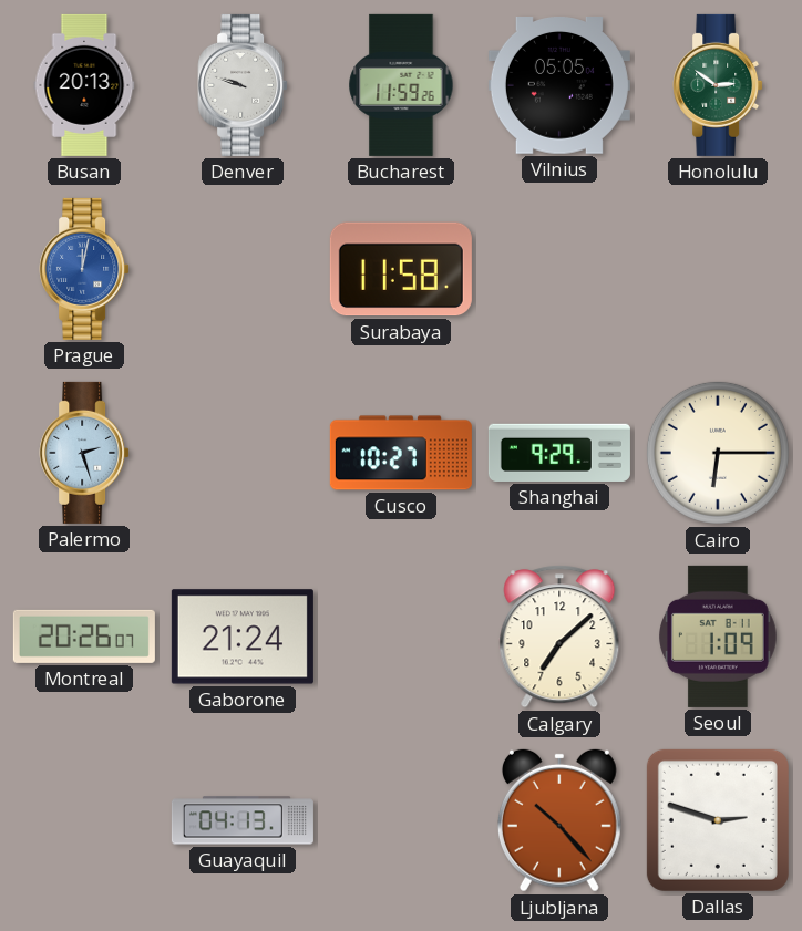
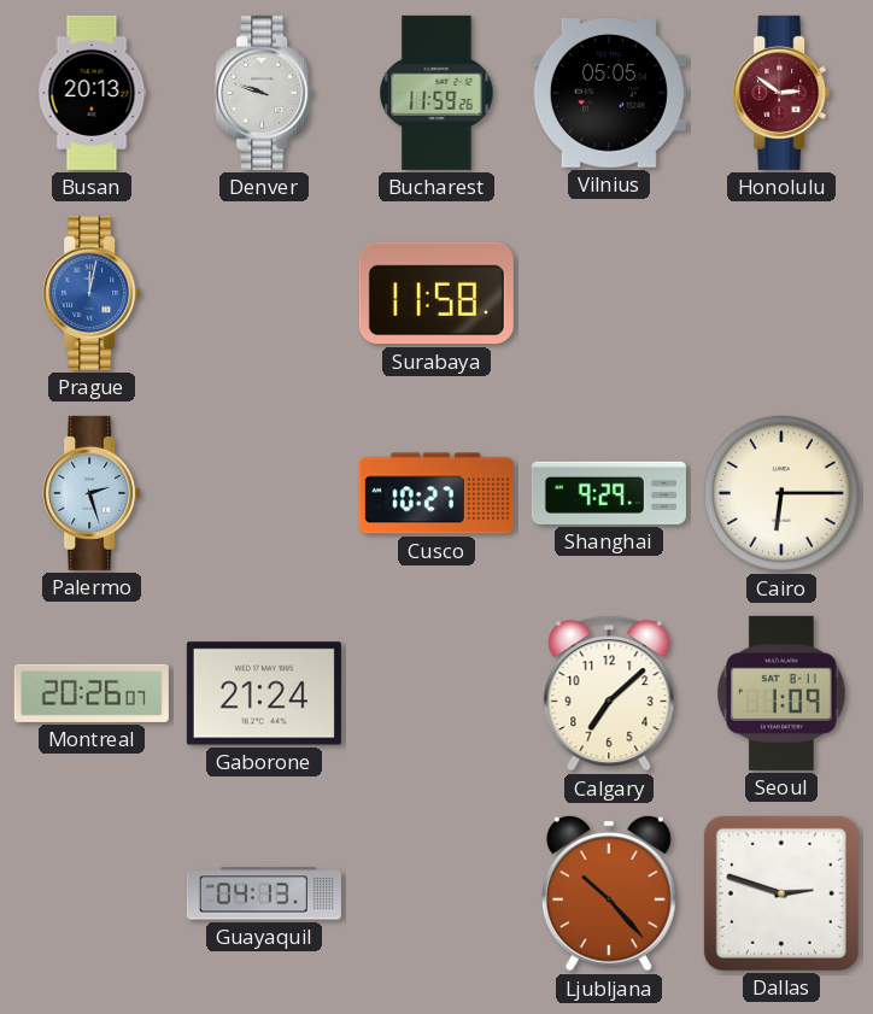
Honolulu dial: green -> burgundy
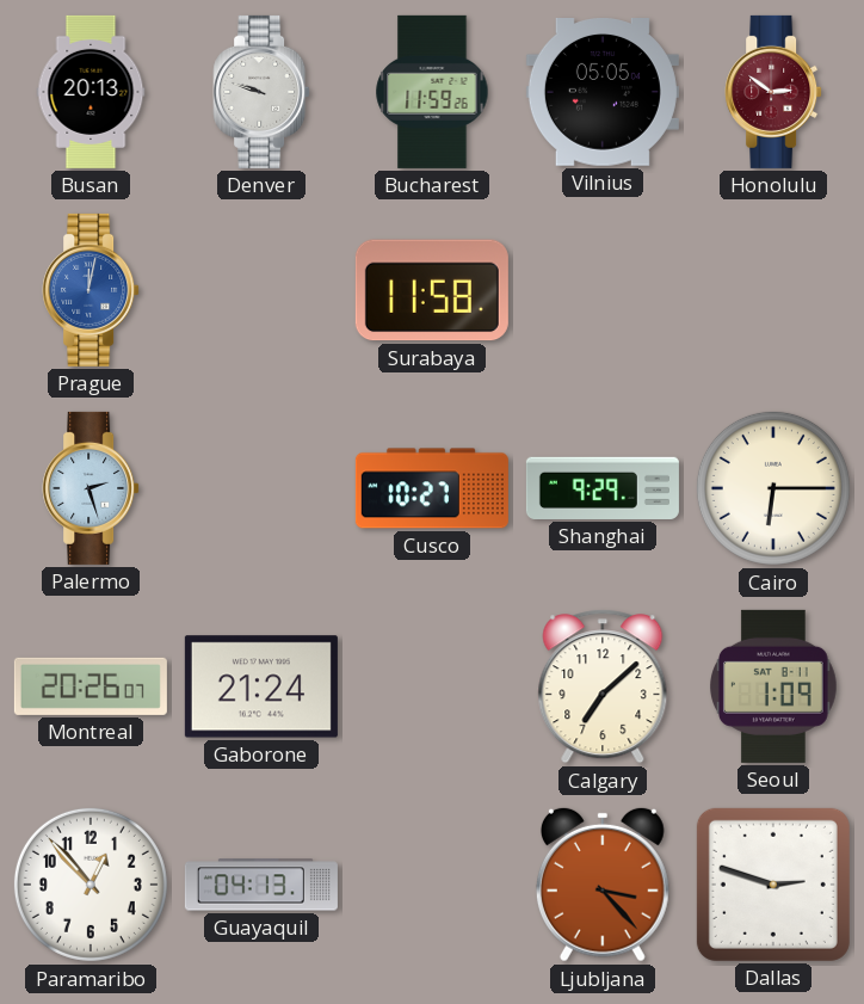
Paramaribo: none -> 12:53
Ljubljana: 10:23 -> 3:23
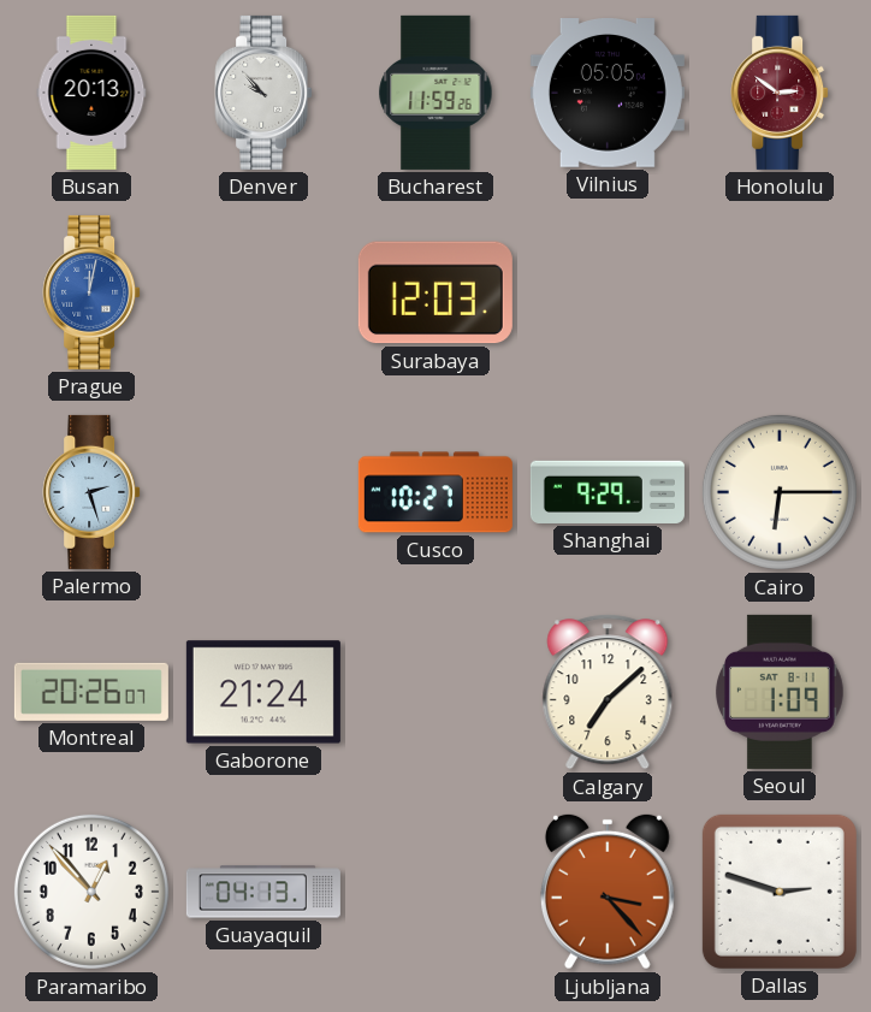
Denver: 9:48 -> 9:53
Surabaya: 11:58 -> 12:03
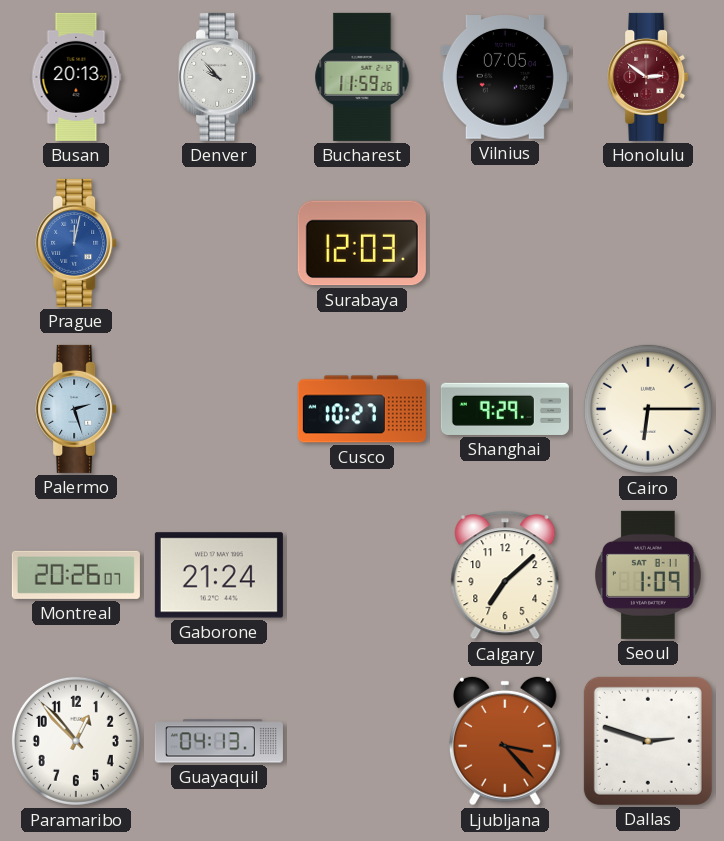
Vilnius: 05:05 -> 07:05
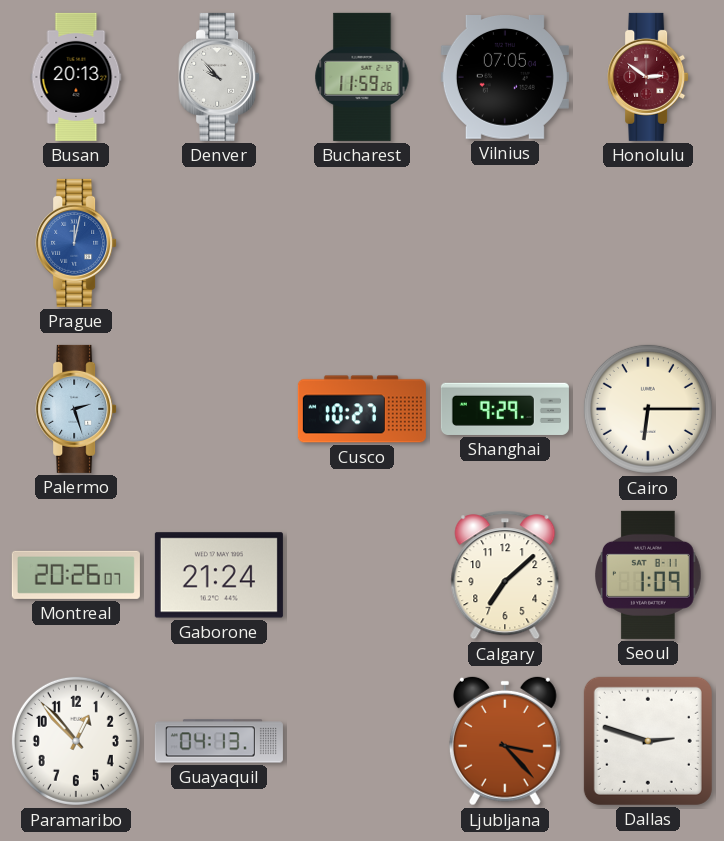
Surabaya: 12:03 -> none
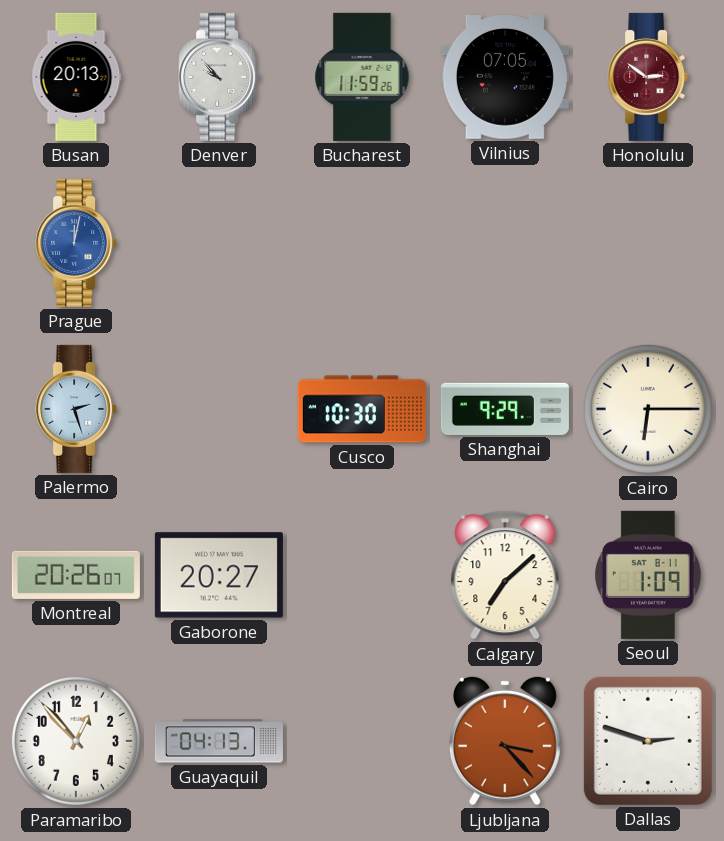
Cusco: 10:27 -> 10:30
Gaborone: 21:24 -> 20:27
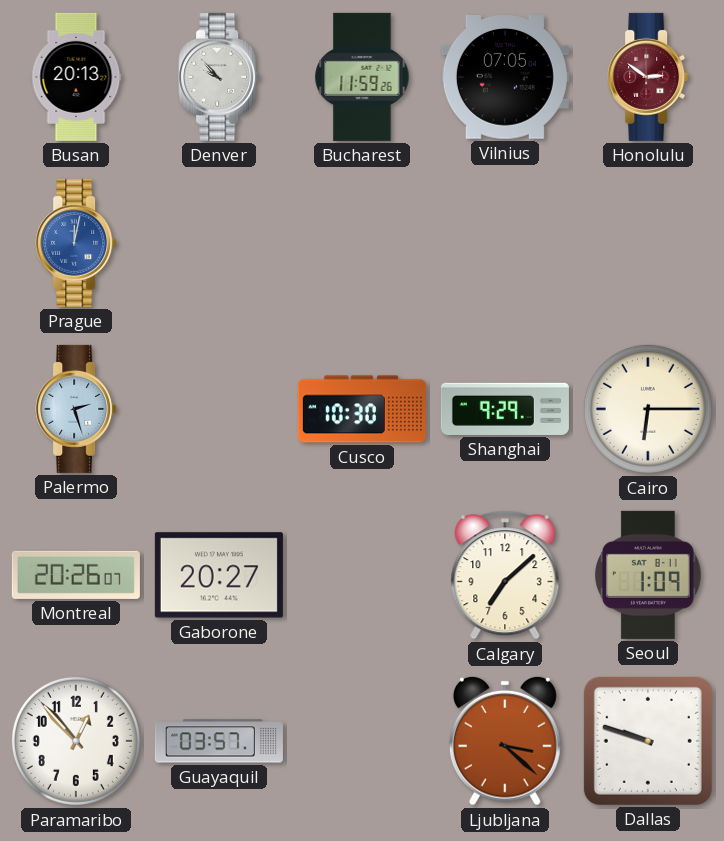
Guayaquil: 04:13 -> 03:57
Ljubljana: 3:23 -> 3:22
Dallas: 2:48 -> 9:48
